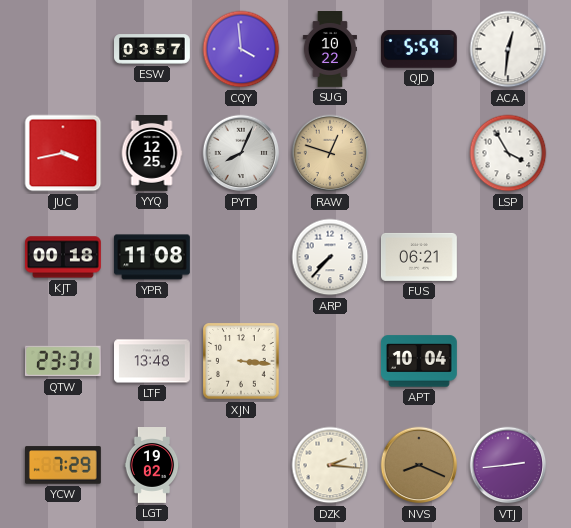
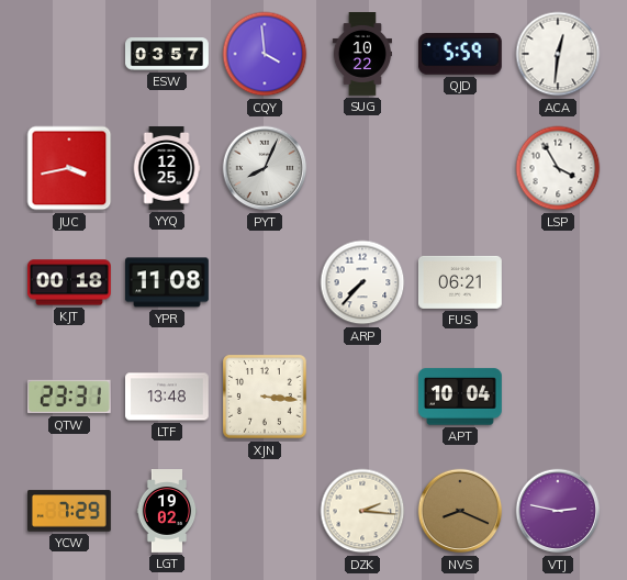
RAW: 12:48 -> none
VTJ: 2:44 -> 2:47
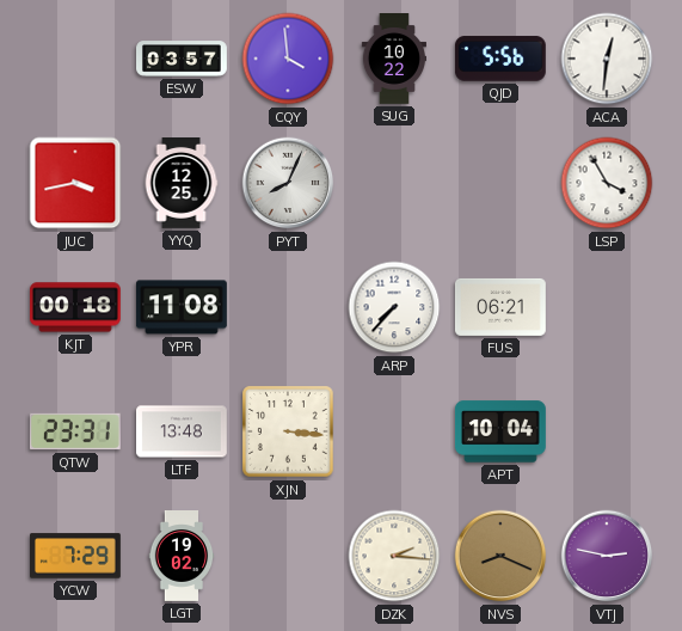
QJD: 5:59 -> 5:56
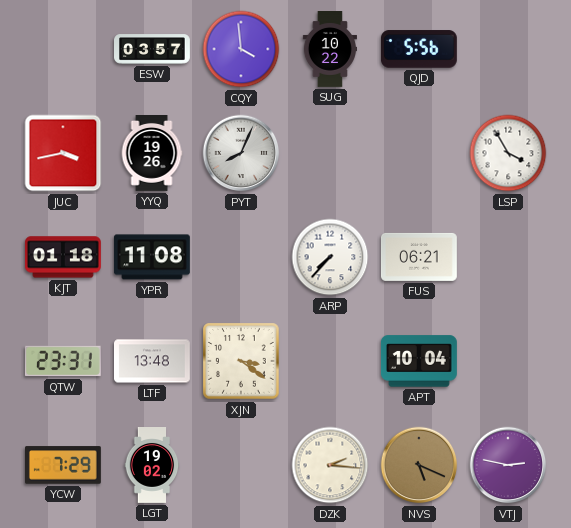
ACA: 12:31 -> none
YYQ: 12:25 -> 19:26
KJT: 00:18 -> 01:18
XJN: 3:16 -> 3:21
NVS: 8:19 -> 5:19
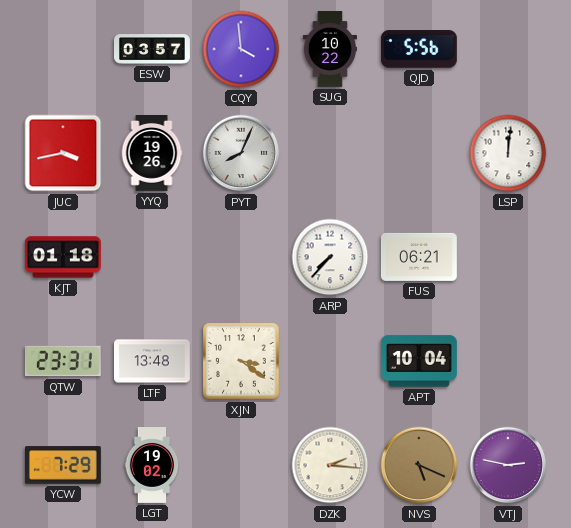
LSP: 3:55 -> 12:01
YPR: 11:08 -> none
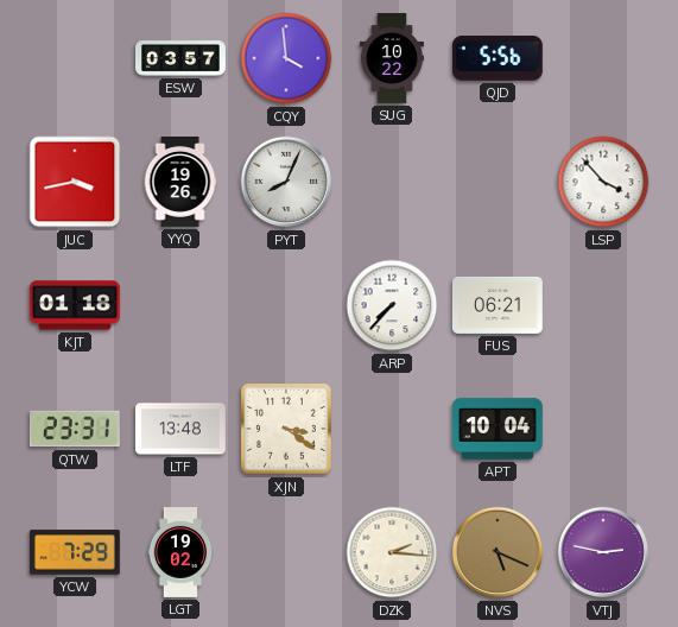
LSP: 12:01 -> 3:53
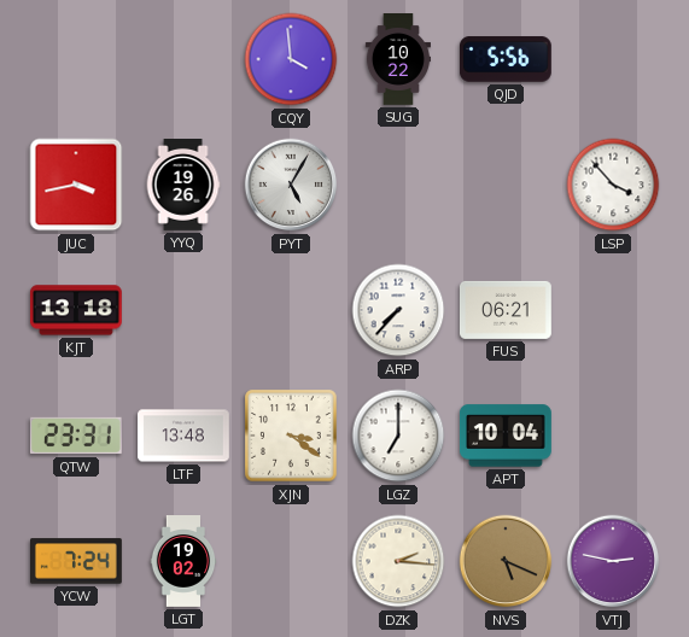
ESW: 03:57 -> none
PYT: 8:04 -> 5:05
KJT: 01:18 -> 13:18
LGZ: none -> 7:00
YCW: 7:29 -> 7:24
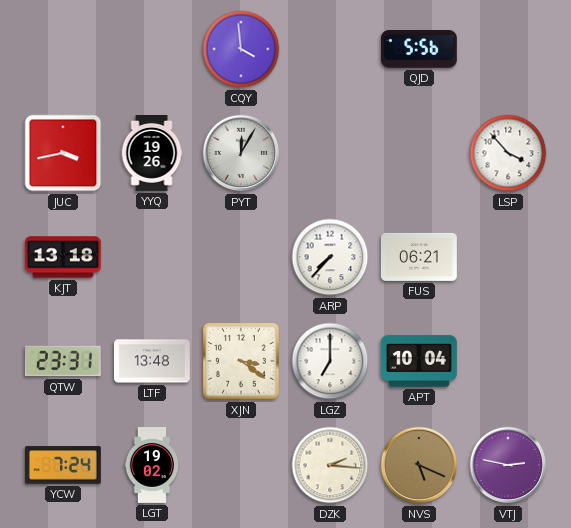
SUG: 10:22 -> none
PYT: 5:05 -> 12:05
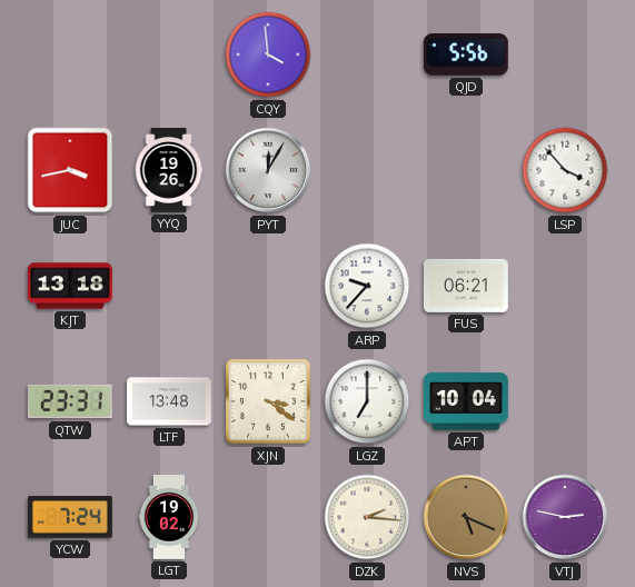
ARP: 7:37 -> 9:37
